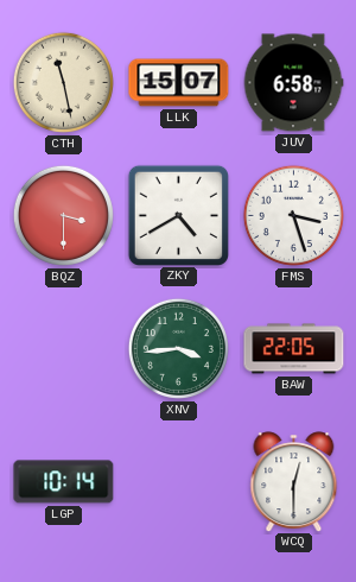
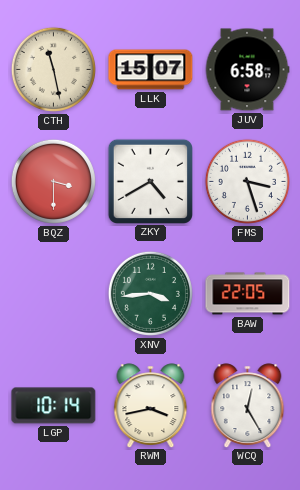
RWM: none -> 3:43
WCQ: 12:30 -> 12:25
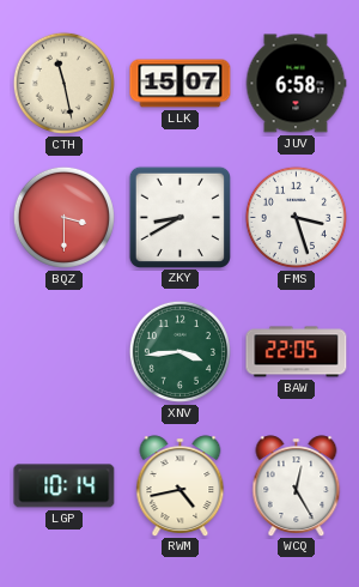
ZKY: 4:40 -> 8:40
RWM: 3:43 -> 4:43
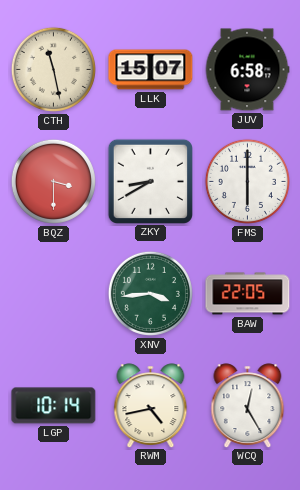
FMS: 3:27 -> 6:00
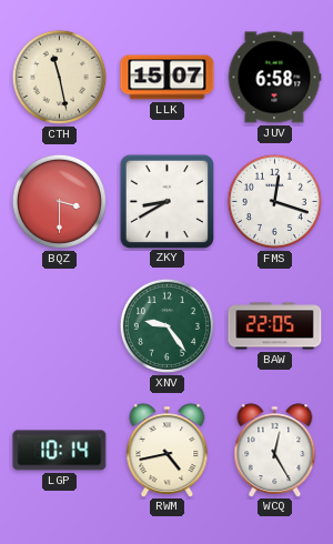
FMS: 6:00 -> 12:18
XNV: 3:44 -> 9:24
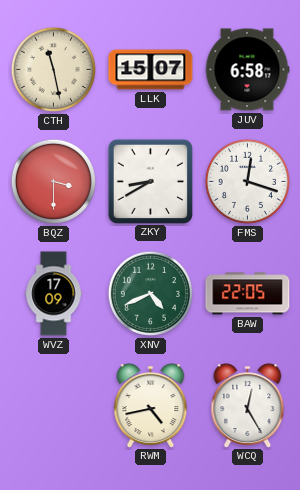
WVZ: none -> 17:09
XNV: 9:24 -> 4:41
LGP: 10:14 -> none
